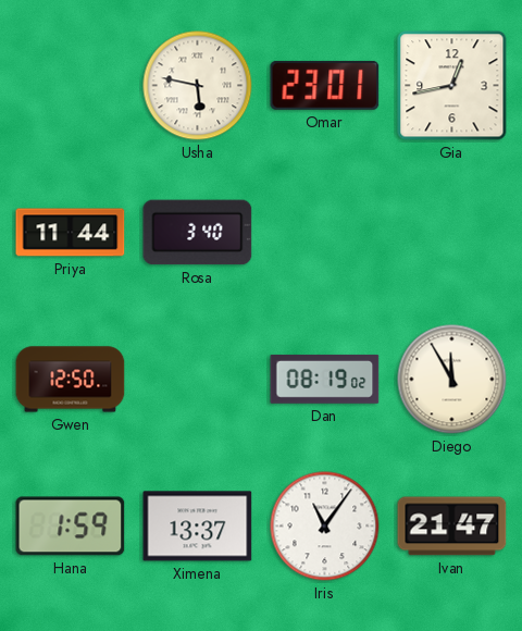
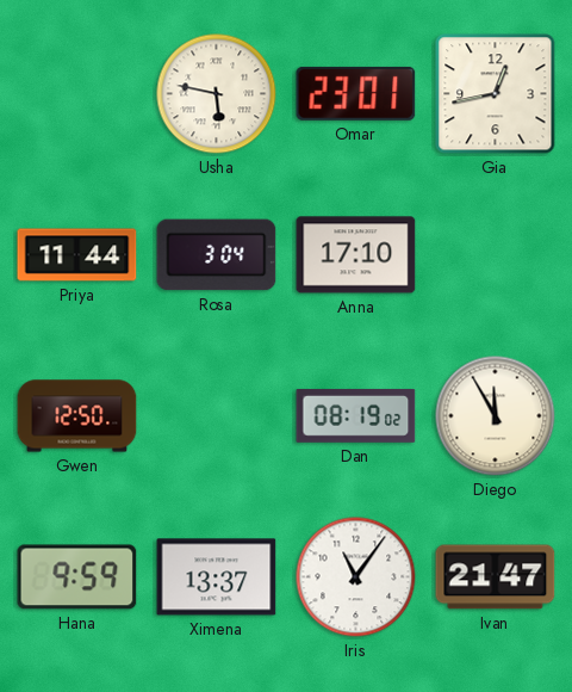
Rosa: 3:40 -> 3:04
Anna: none -> 17:10
Hana: 1:59 -> 9:59
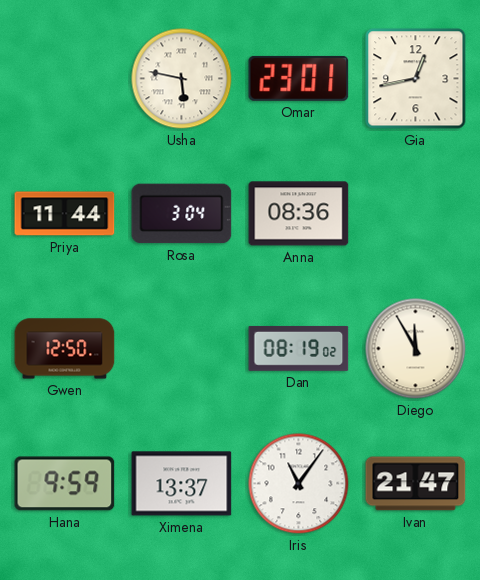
Anna: 17:10 -> 08:36
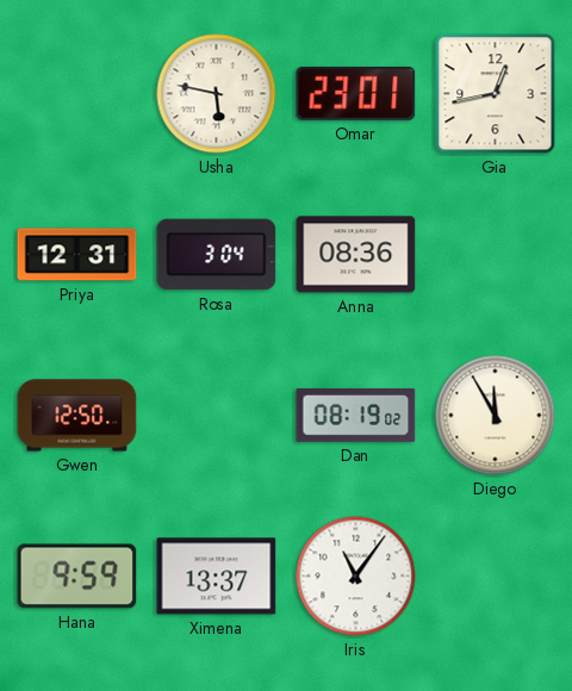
Priya: 11:44 -> 12:31
Ivan: 21:47 -> none
